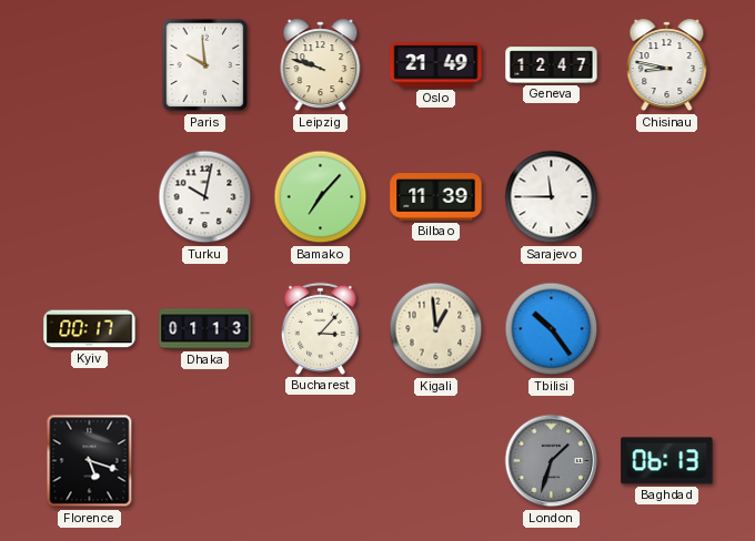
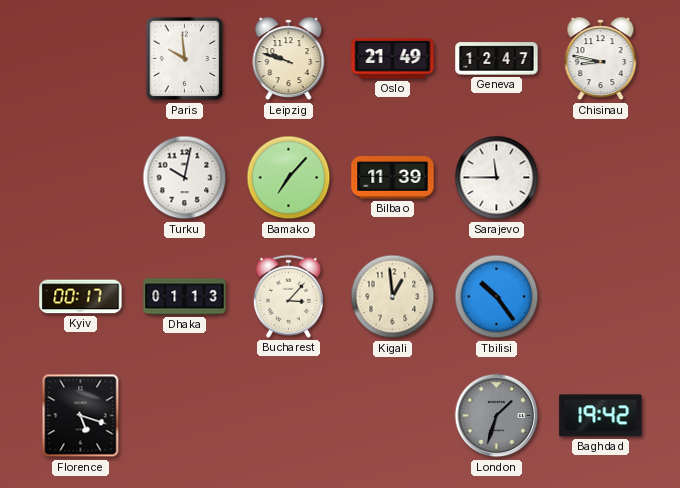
Baghdad: 06:13 -> 19:42
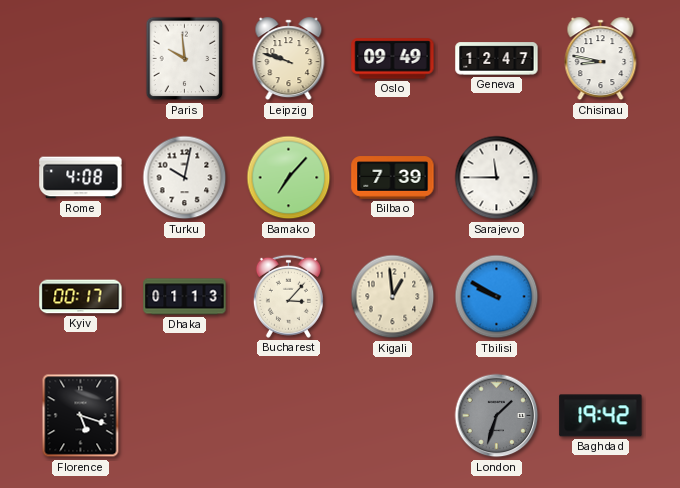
Oslo: 21:49 -> 09:49
Rome: none -> 4:08
Bilbao: 11:39 -> 7:39
Tbilisi: 10:24 -> 9:50
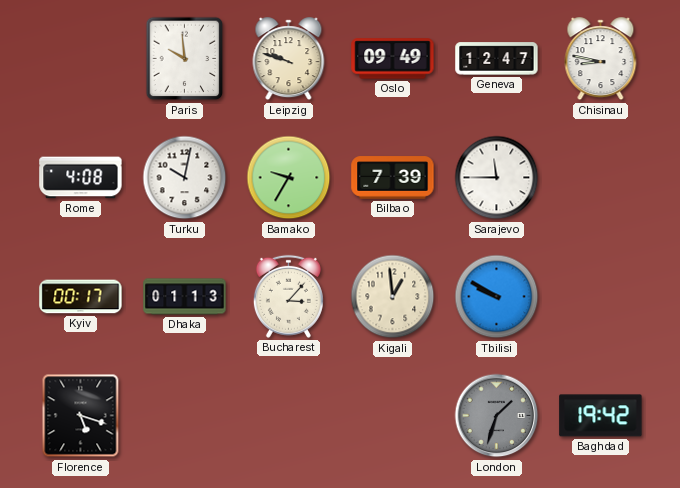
Bamako: 7:07 -> 9:35
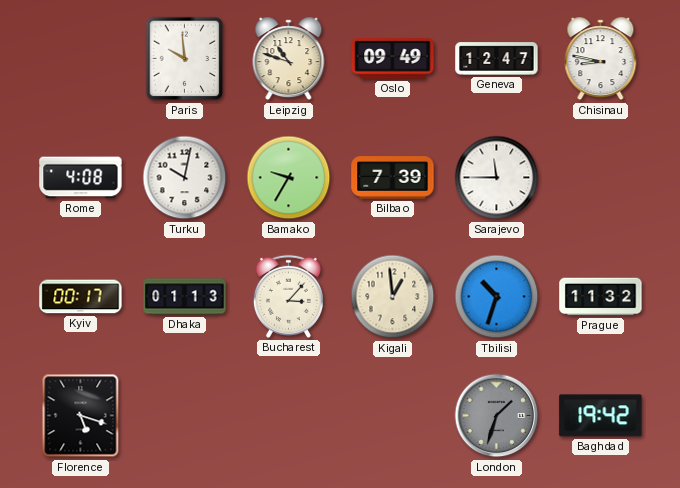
Leipzig: 9:48 -> 10:48
Tbilisi: 9:50 -> 10:33
Prague: none -> 11:32
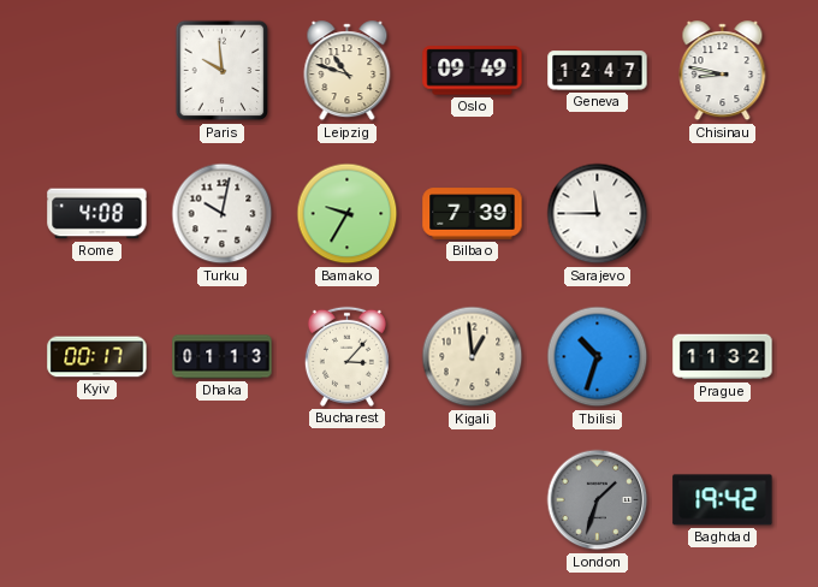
Florence: 5:18 -> none
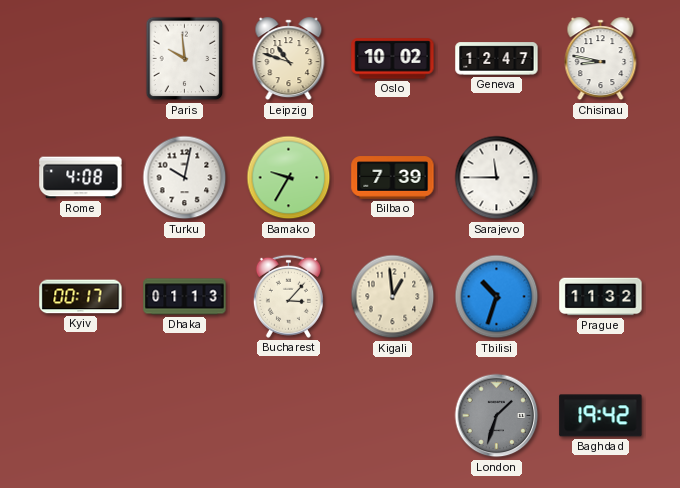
Oslo: 09:49 -> 10:02
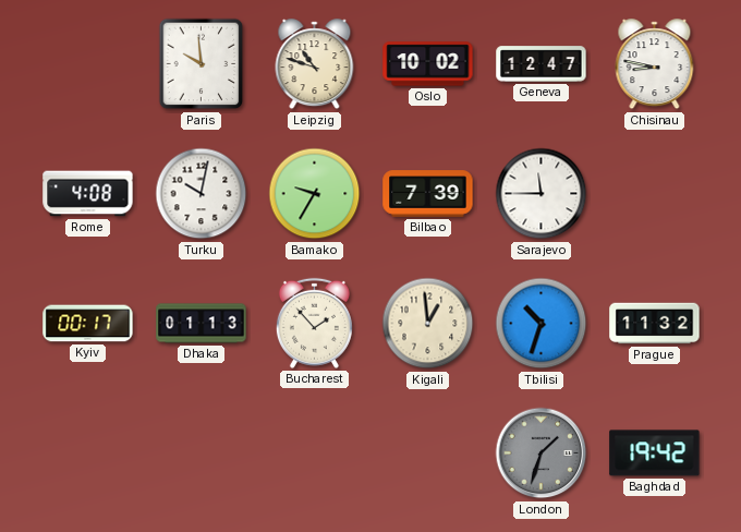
Bucharest: 3:07 -> 1:53
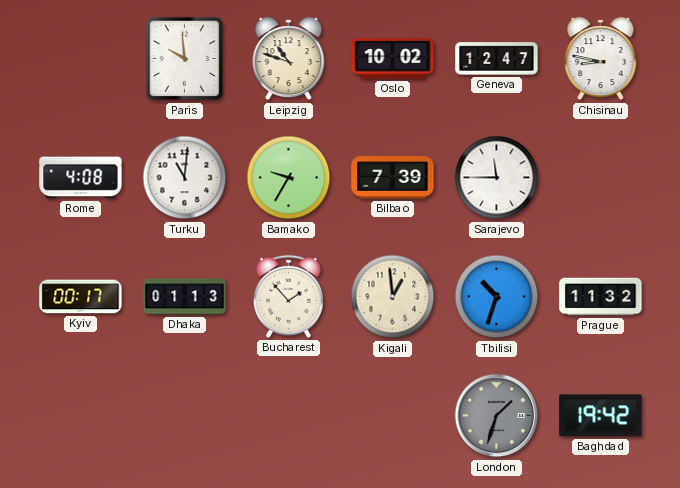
Turku: 10:02 -> 11:01
